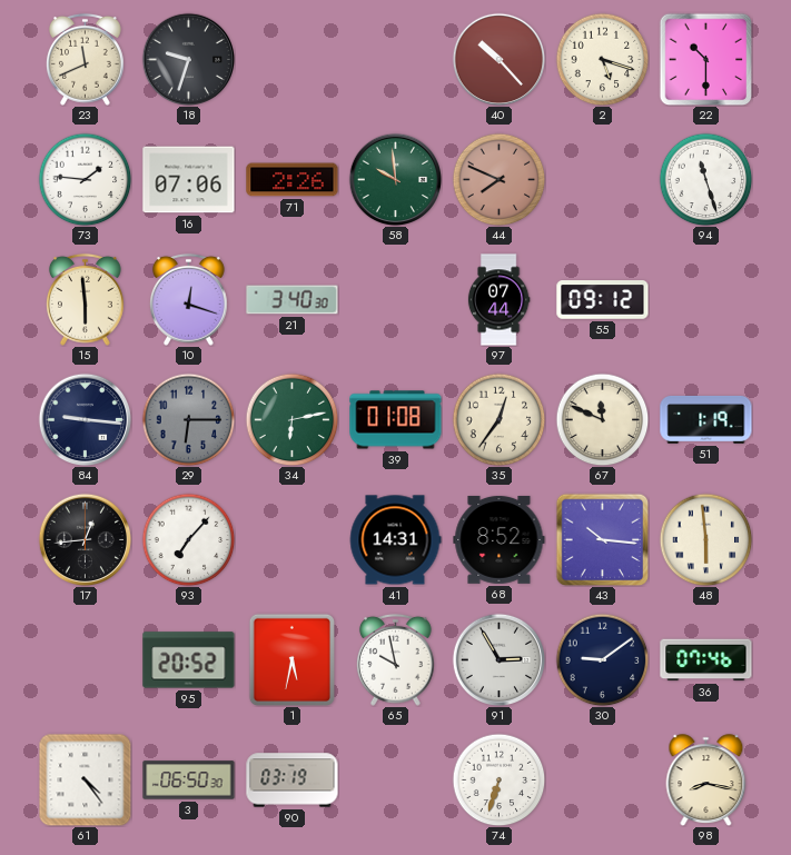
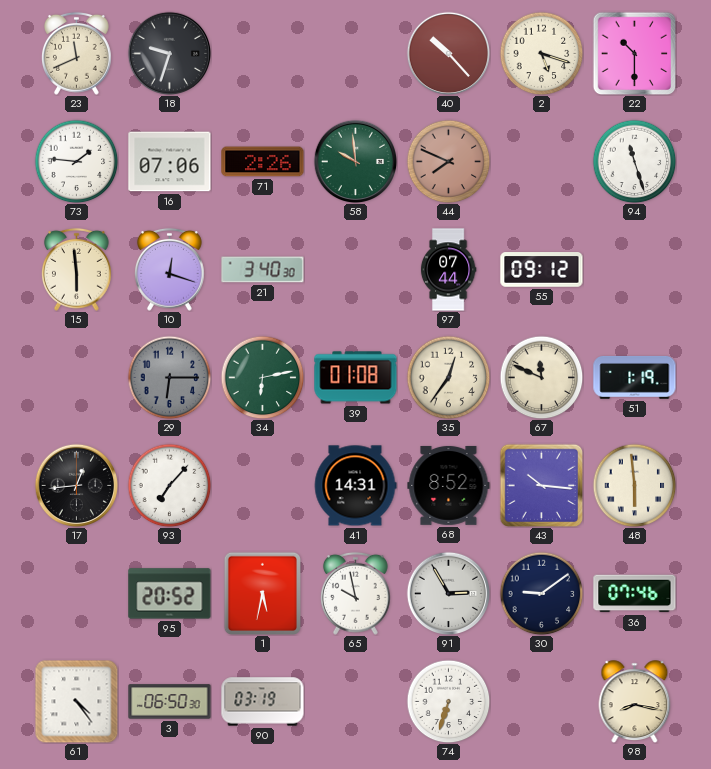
84: 9:16 -> none
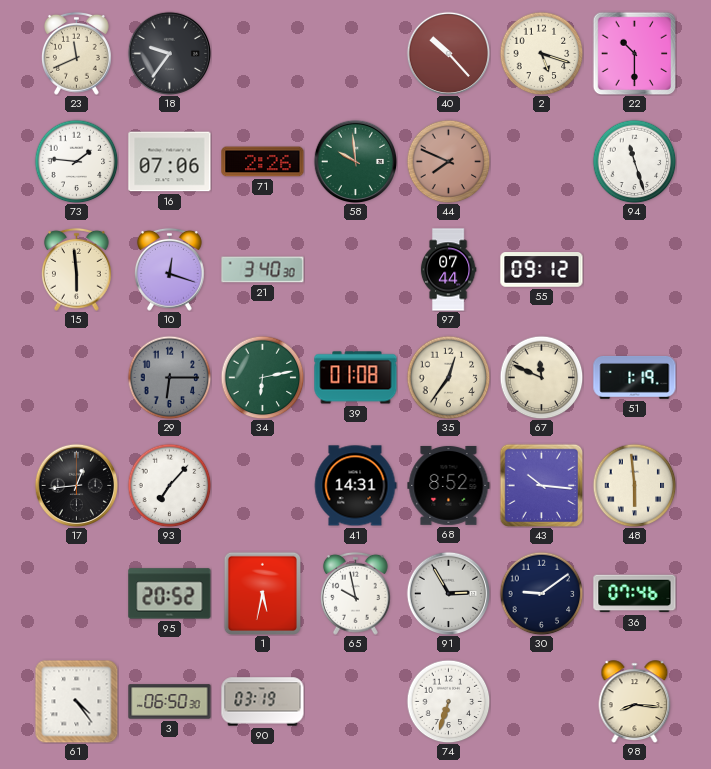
18: 9:33 -> 9:36
98: 8:17 -> 8:16
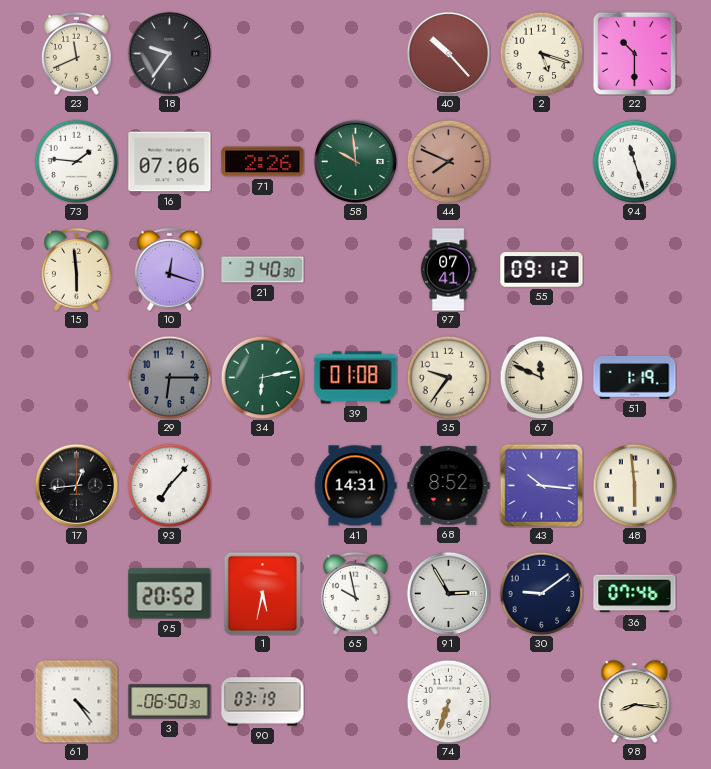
97: 07:44 -> 07:41
35: 12:36 -> 9:36
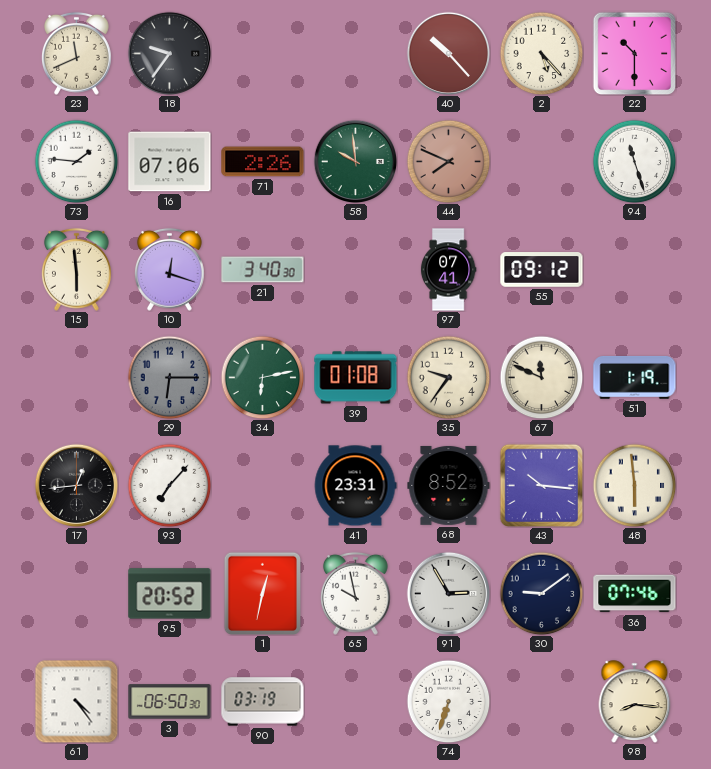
2: 5:18 -> 5:23
41: 14:31 -> 23:31
1: 5:32 -> 12:32
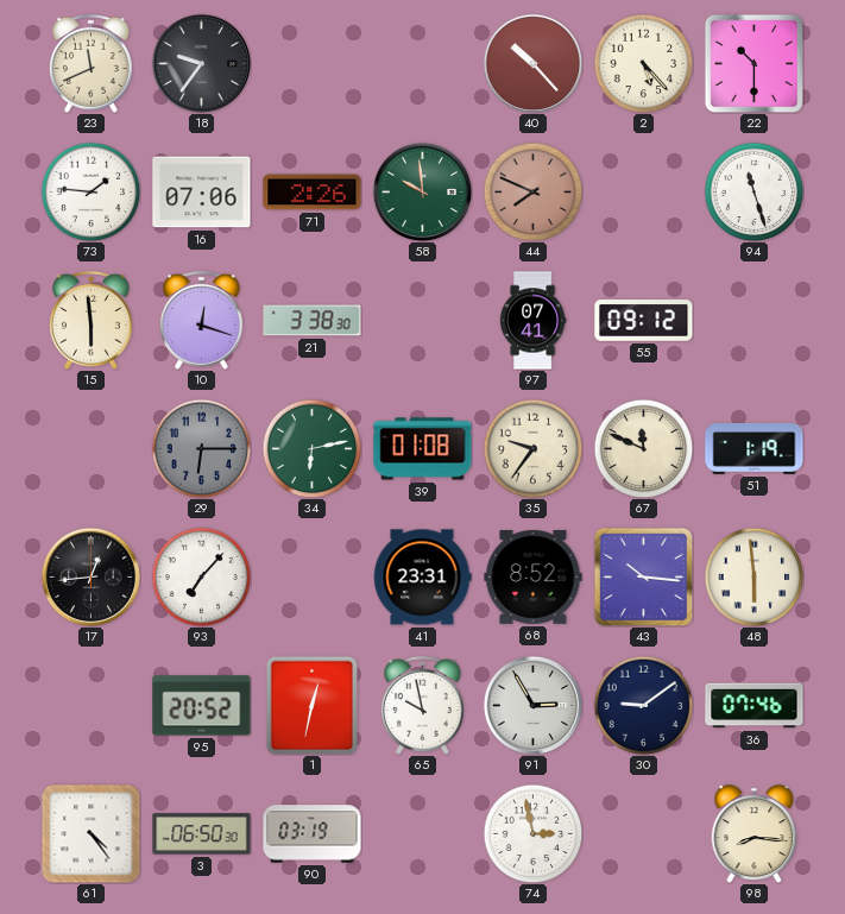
21: 3:40 -> 3:38
74: 6:33 -> 2:58
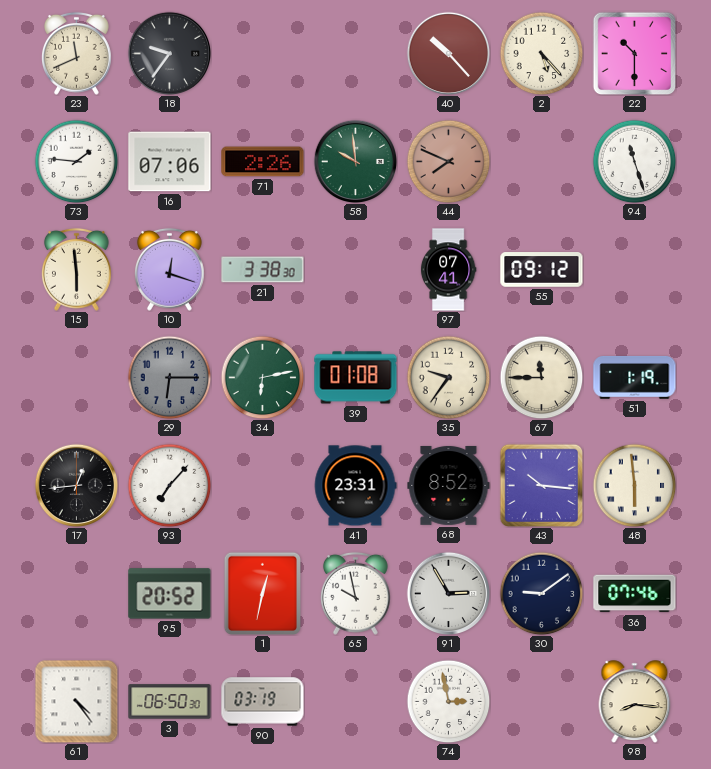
67: 11:49 -> 11:45
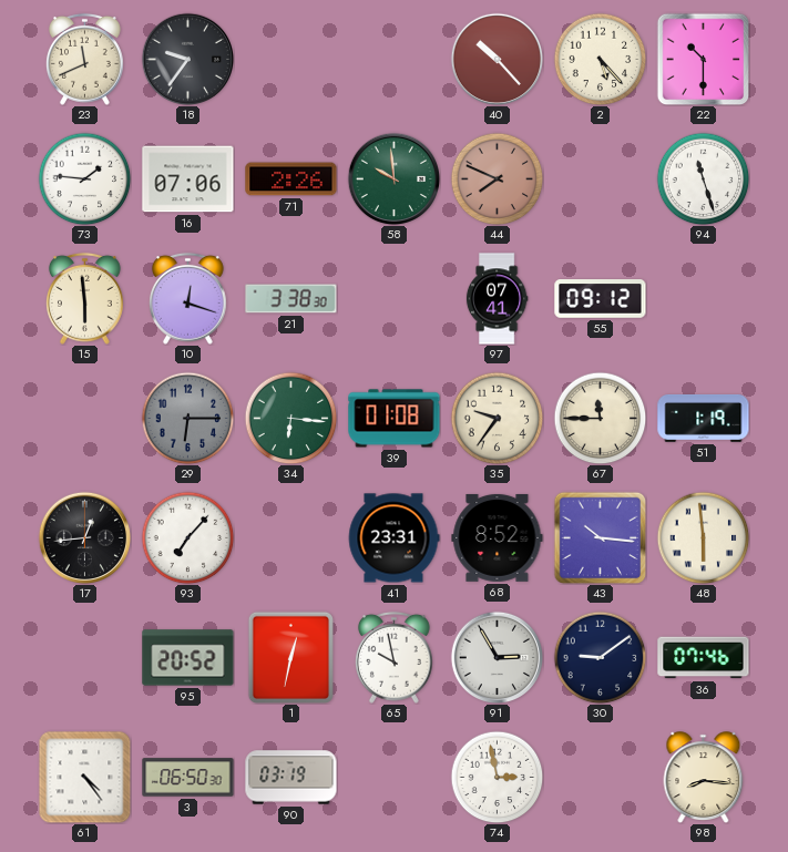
34: 6:13 -> 6:16
